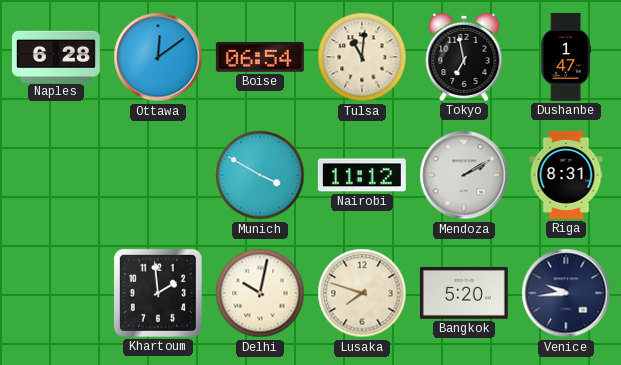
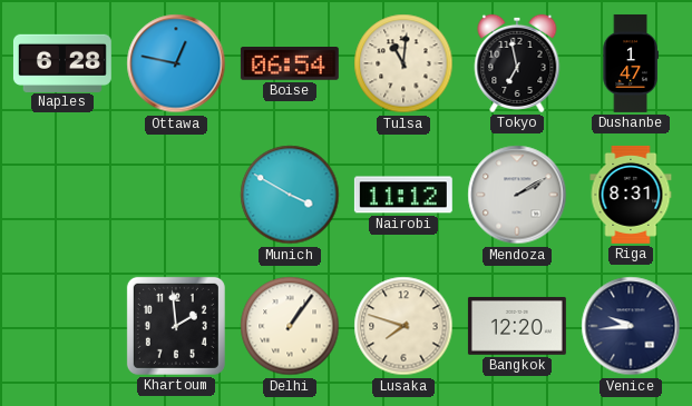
Ottawa: 12:09 -> 12:47
Delhi: 10:02 -> 1:06
Bangkok: 5:20 -> 12:20
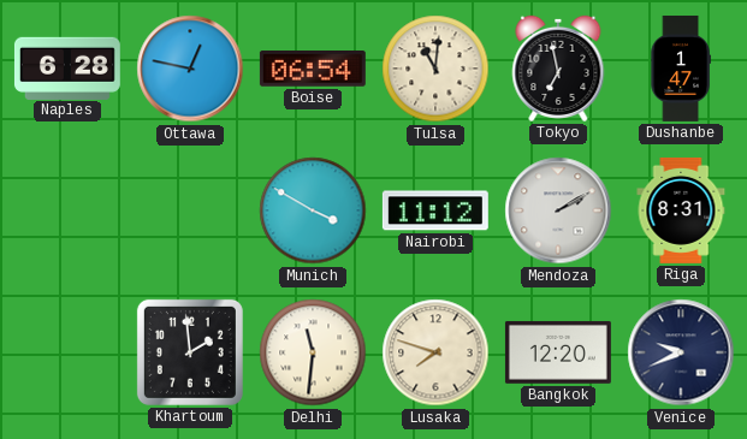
Delhi: 1:06 -> 11:31
Venice: 9:44 -> 9:41
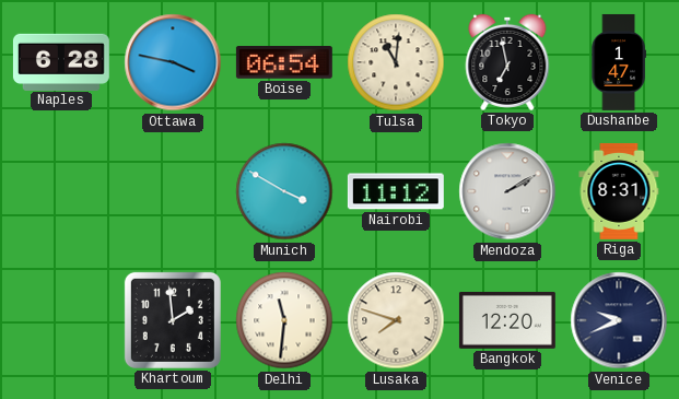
Ottawa: 12:47 -> 3:47
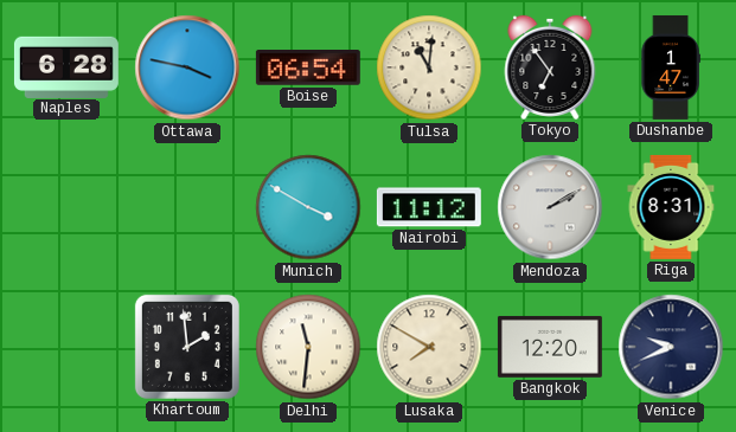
Tokyo: 6:58 -> 6:54
Lusaka: 7:48 -> 7:50
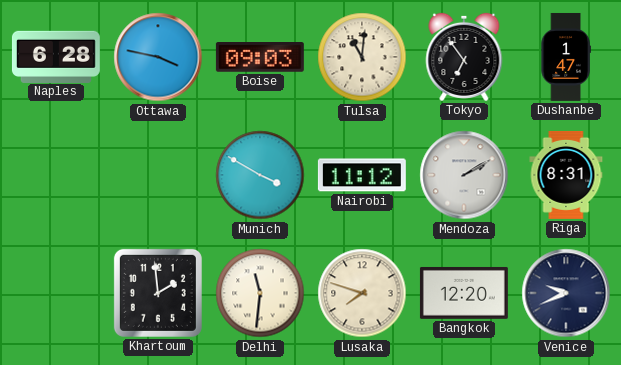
Boise: 06:54 -> 09:03
Lusaka: 7:50 -> 7:48
